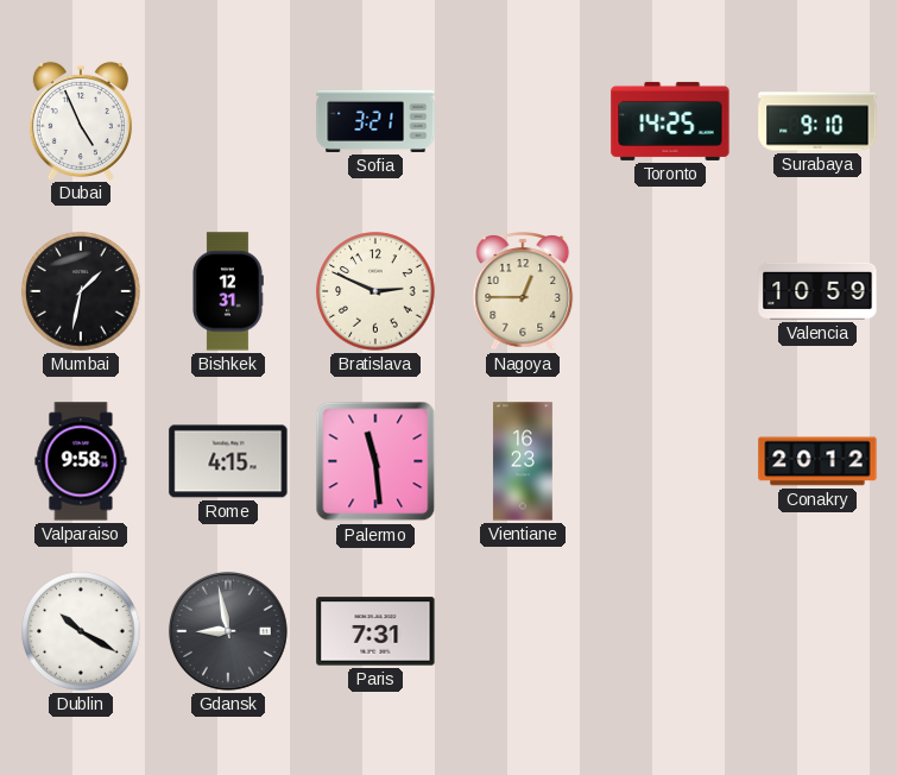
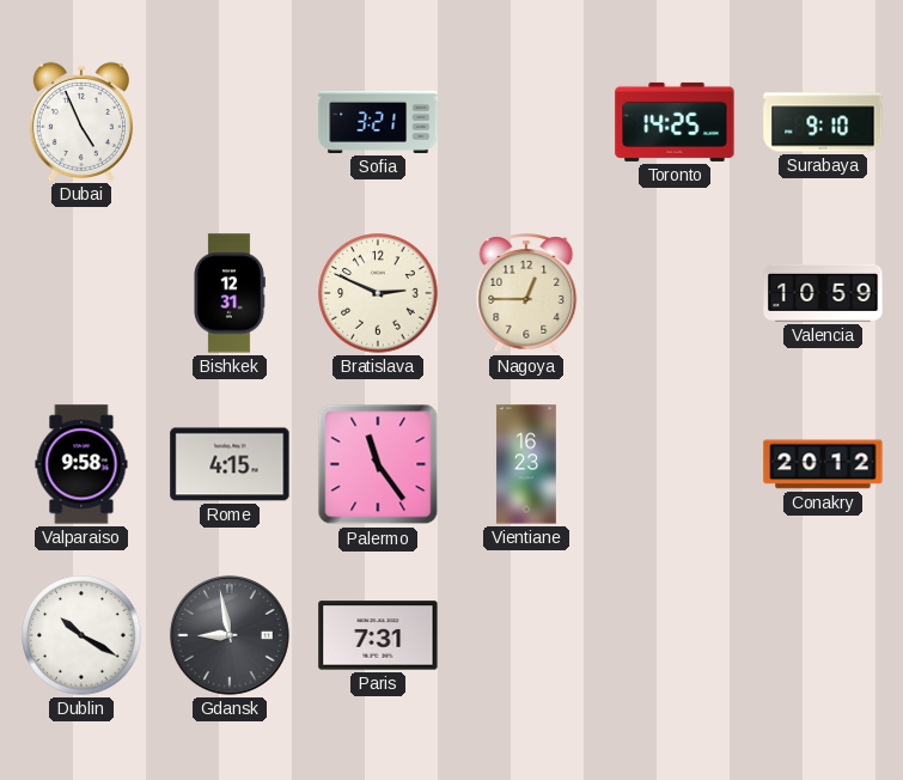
Mumbai: 1:32 -> none
Palermo: 11:29 -> 11:24
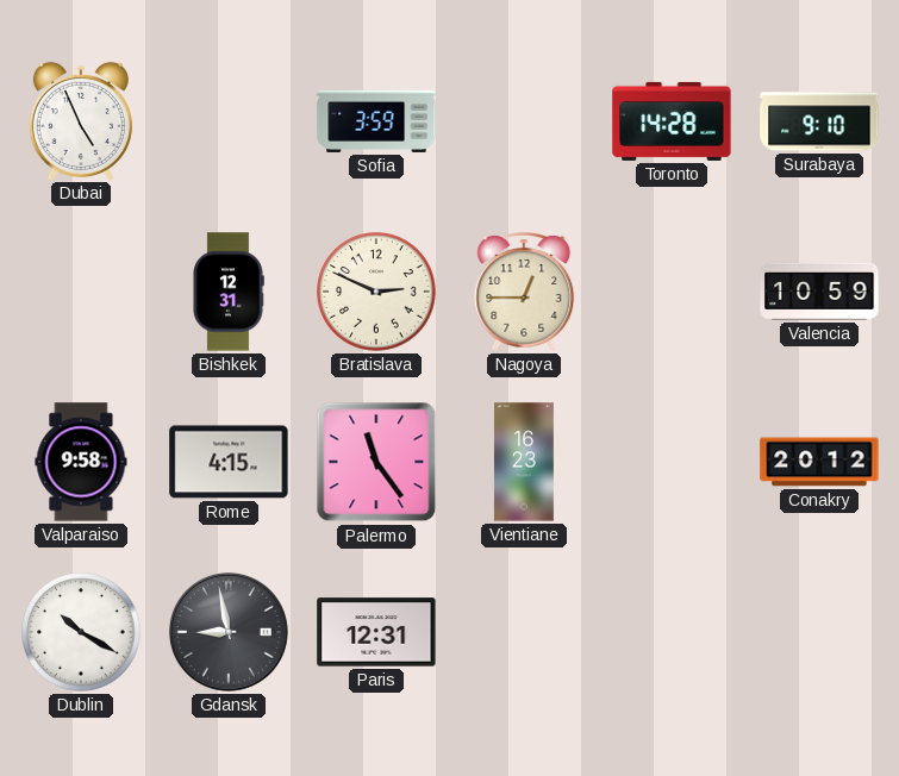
Sofia: 3:21 -> 3:59
Toronto: 14:25 -> 14:28
Paris: 7:31 -> 12:31
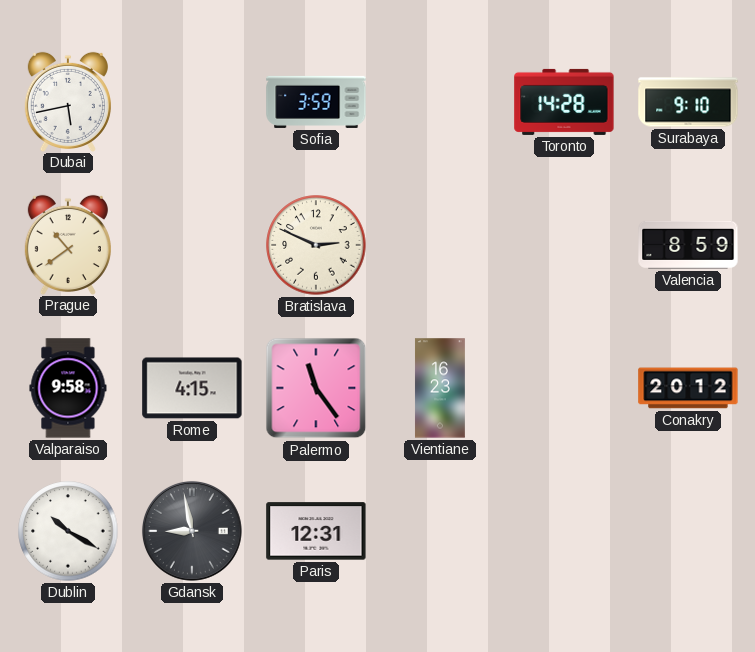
Dubai: 4:56 -> 5:43
Prague: none -> 10:39
Bishkek: 12:31 -> none
Nagoya: 12:45 -> none
Valencia: 10:59 -> 8:59
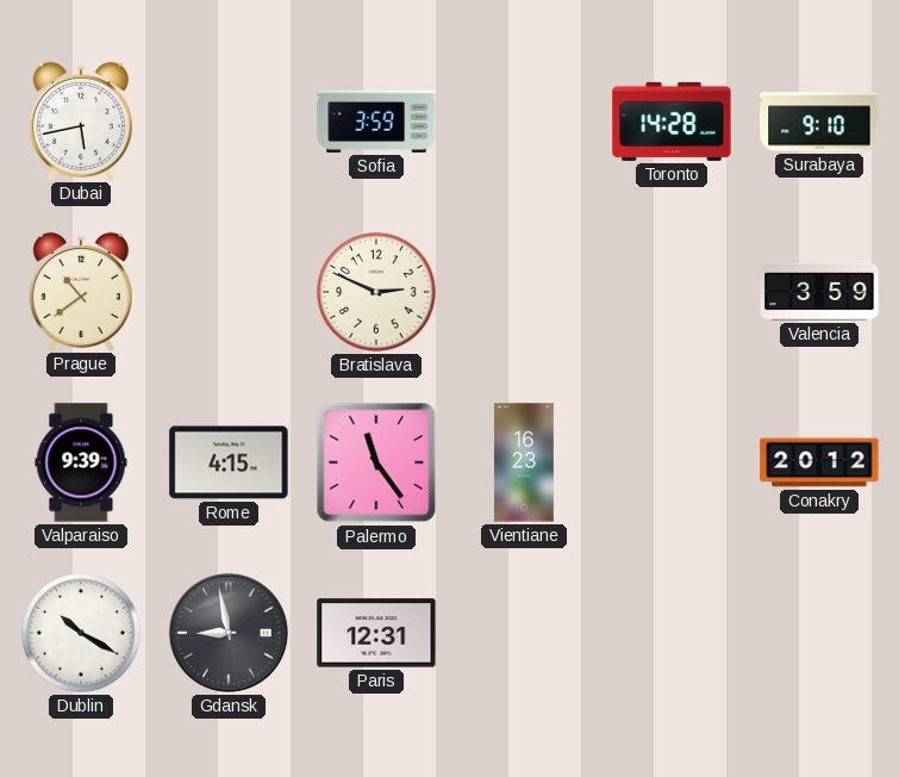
Valencia: 8:59 -> 3:59
Valparaiso: 9:58 -> 9:39
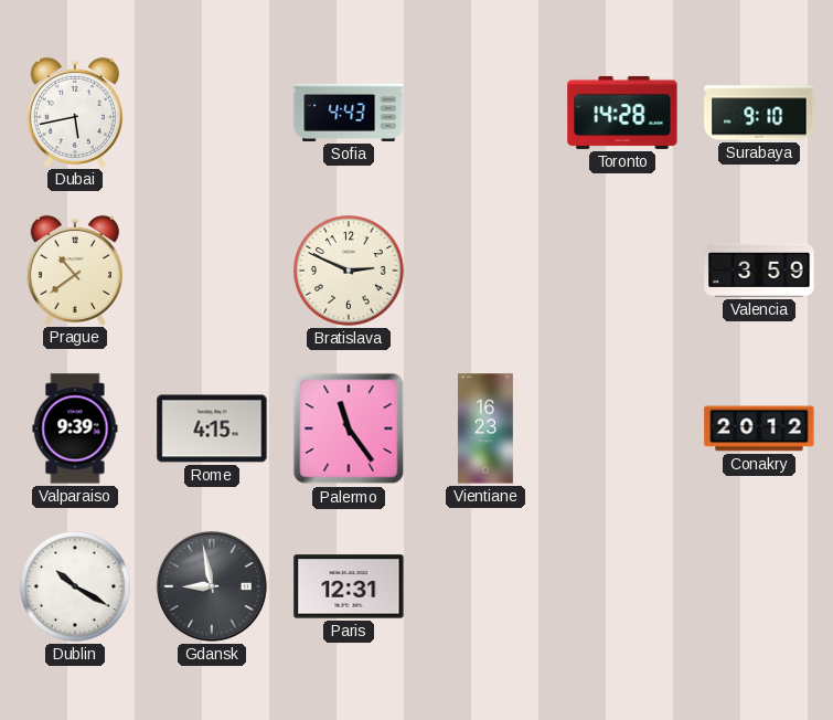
Sofia: 3:59 -> 4:43
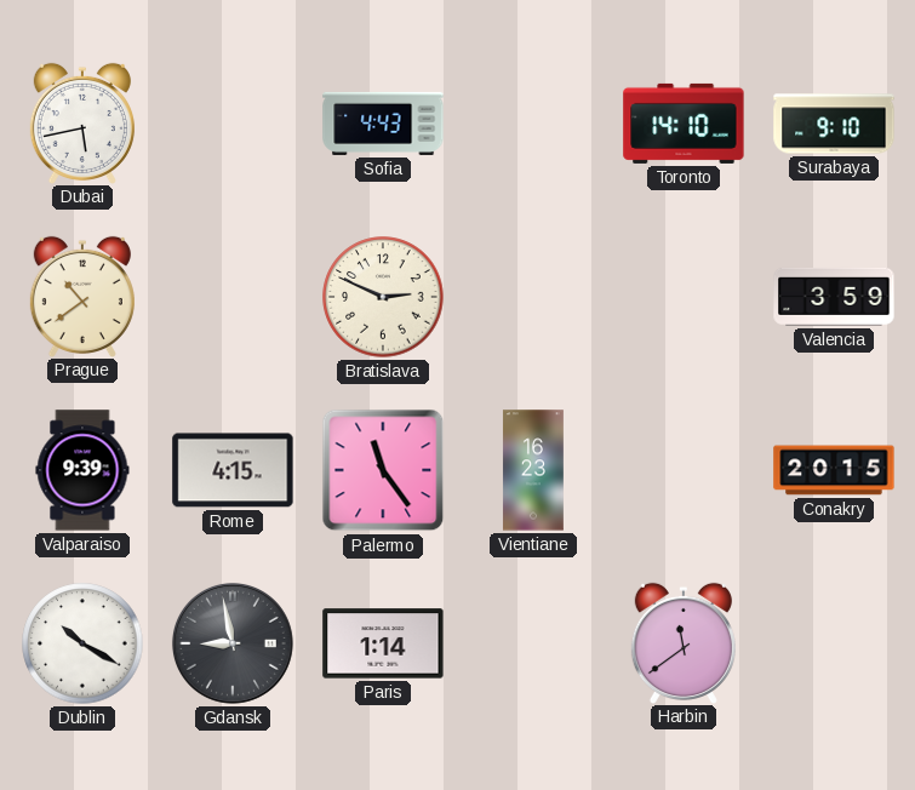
Toronto: 14:28 -> 14:10
Conakry: 20:12 -> 20:15
Paris: 12:31 -> 1:14
Harbin: none -> 11:39
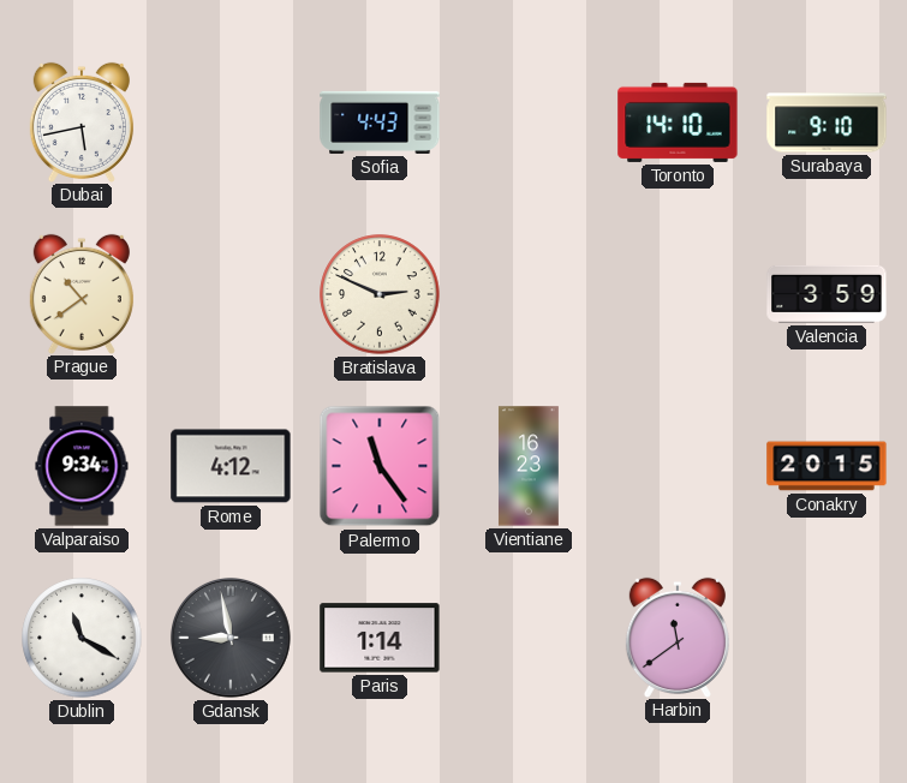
Valparaiso: 9:39 -> 9:34
Rome: 4:15 -> 4:12
Dublin: 10:20 -> 11:20
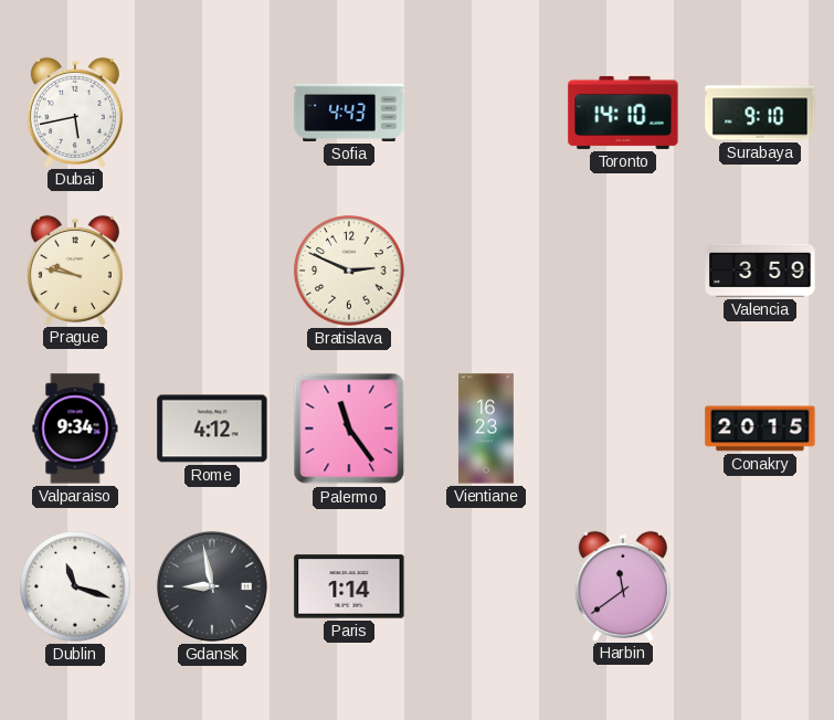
Prague: 10:39 -> 9:47
Dublin: 11:20 -> 11:18
